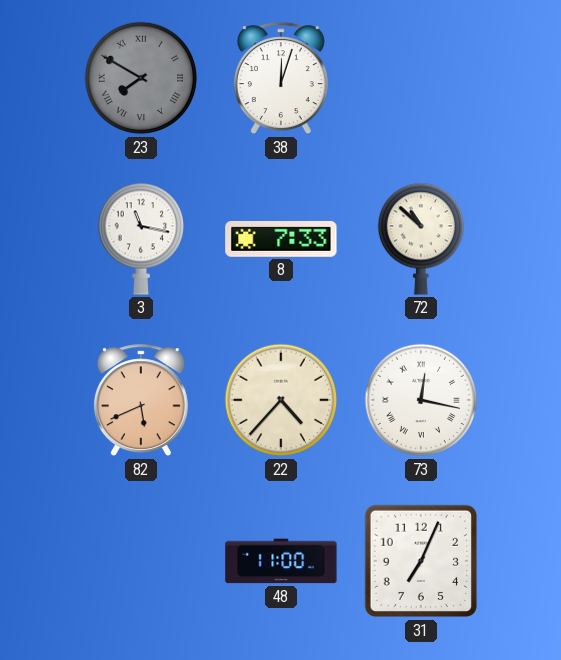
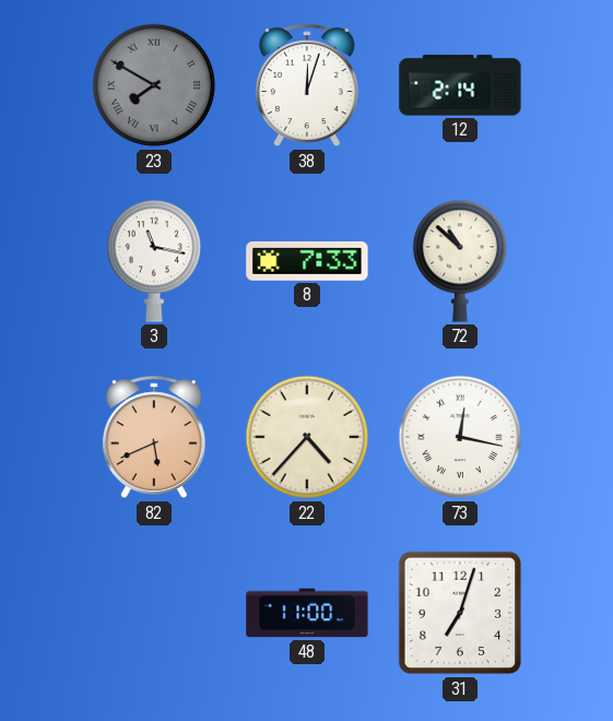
12: none -> 2:14
31: 7:04 -> 7:03
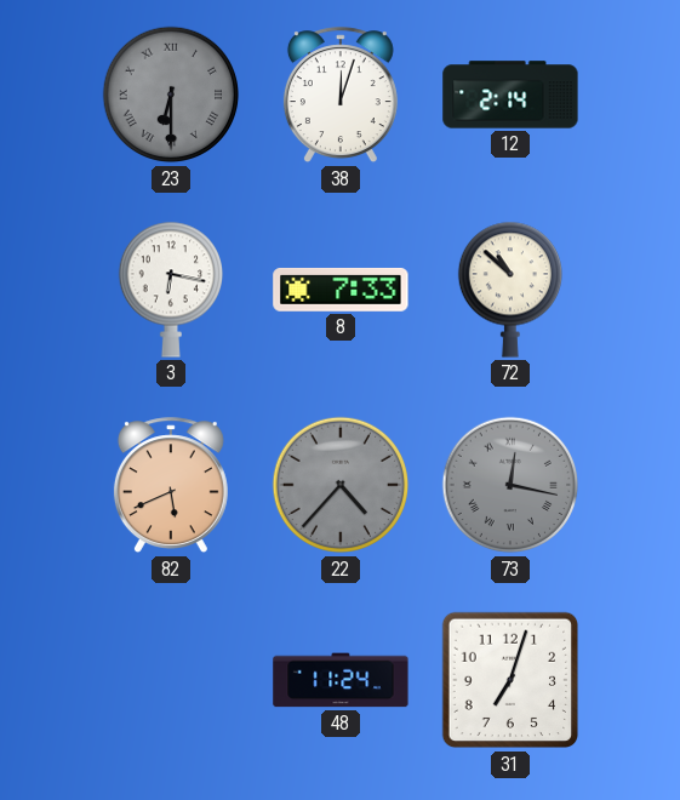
23: 7:50 -> 6:30
3: 11:17 -> 6:17
22 dial: cream -> grey
73 dial: white -> grey
48: 11:00 -> 11:24
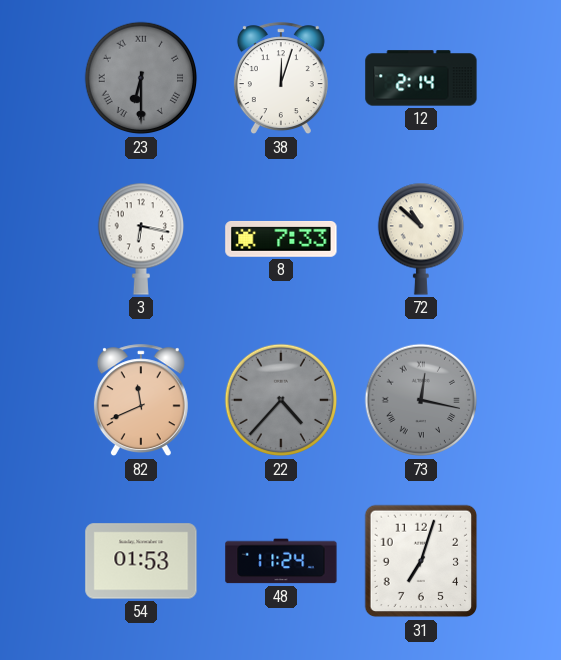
82: 5:41 -> 11:41
54: none -> 01:53
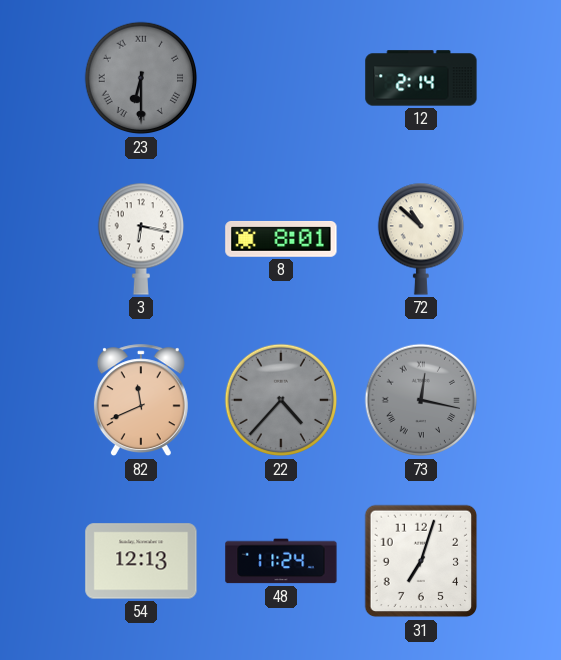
38: 12:03 -> none
8: 7:33 -> 8:01
54: 01:53 -> 12:13
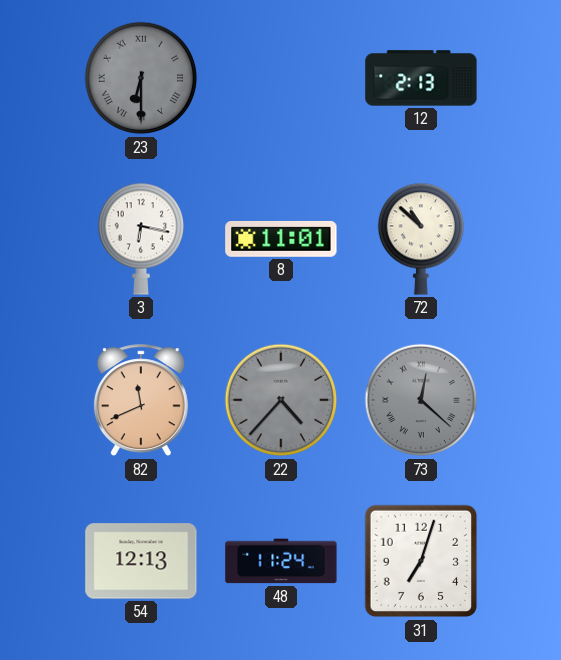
12: 2:14 -> 2:13
8: 8:01 -> 11:01
73: 12:17 -> 12:22
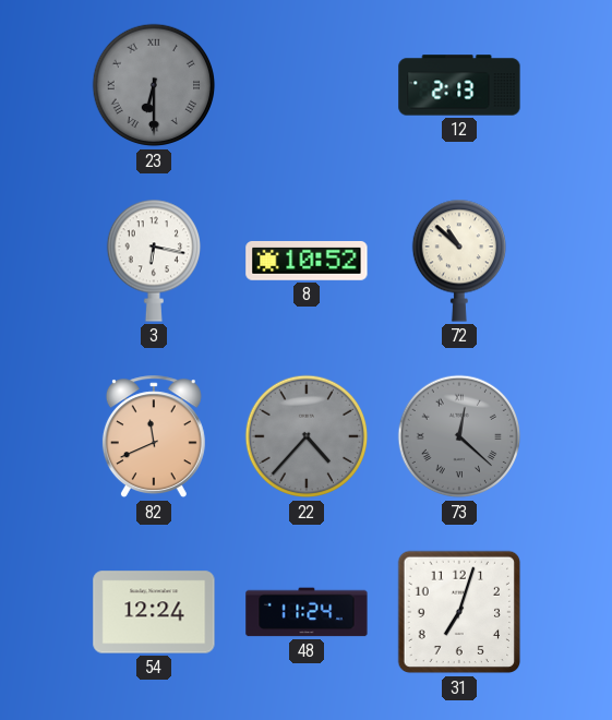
8: 11:01 -> 10:52
54: 12:13 -> 12:24
